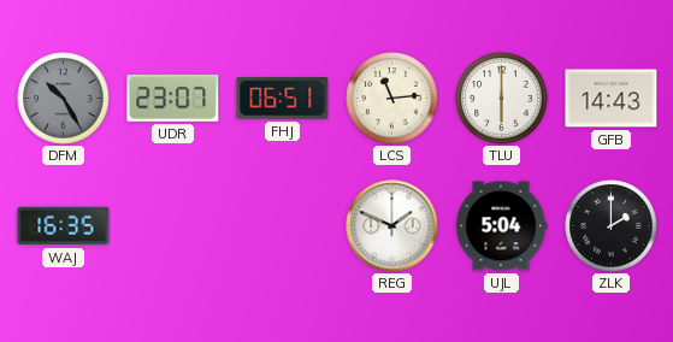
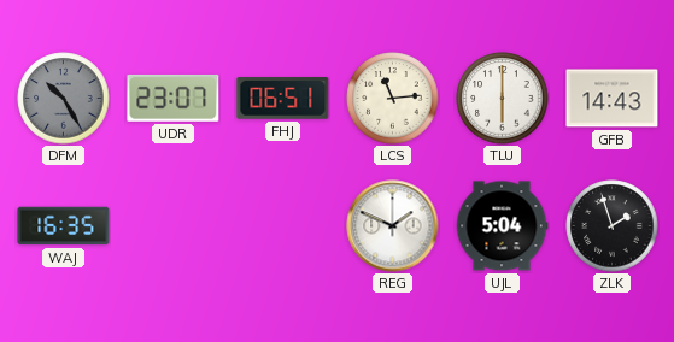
ZLK: 2:00 -> 1:57
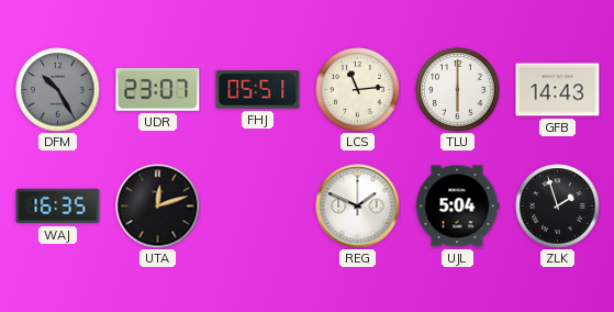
FHJ: 06:51 -> 05:51
UTA: none -> 12:12
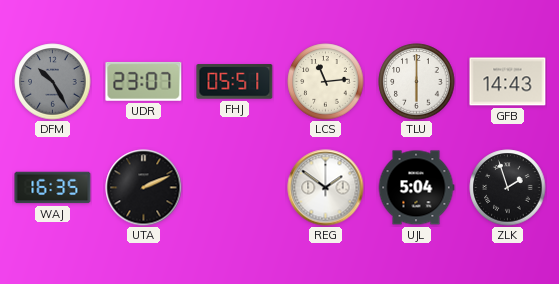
UTA: 12:12 -> 2:11
REG: 1:49 -> 1:51
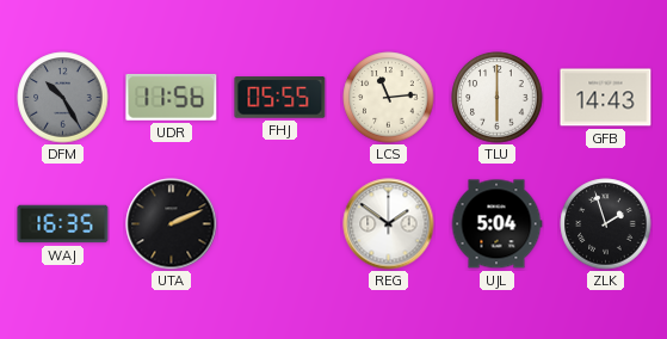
UDR: 23:07 -> 11:56
FHJ: 05:51 -> 05:55
